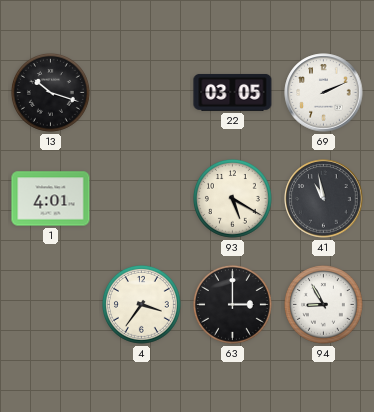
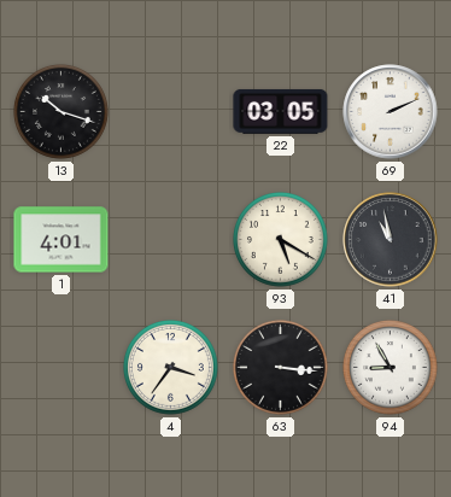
63: 3:00 -> 3:16
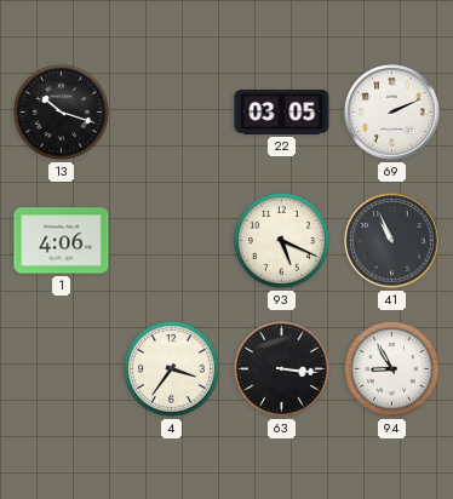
1: 4:01 -> 4:06
93: 5:20 -> 5:19
41: 10:58 -> 10:56
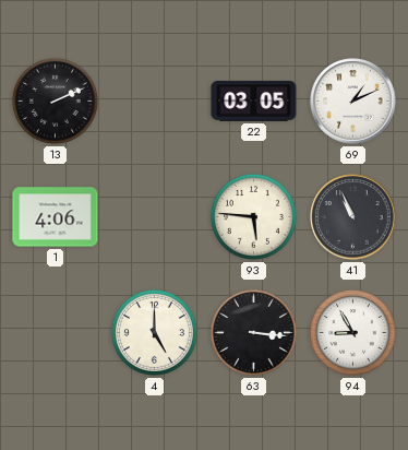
13: 10:18 -> 2:11
69: 2:11 -> 1:11
93: 5:19 -> 5:46
4: 3:36 -> 5:00
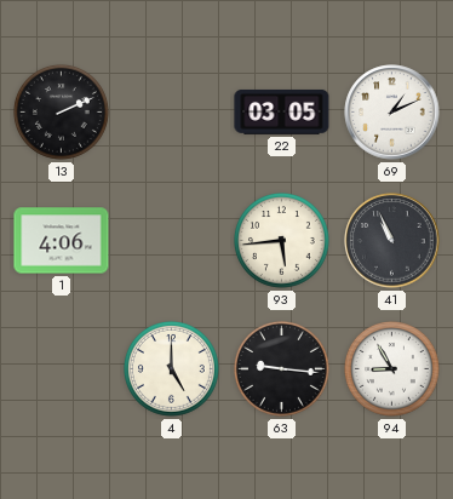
93: 5:46 -> 5:44
63: 3:16 -> 9:16
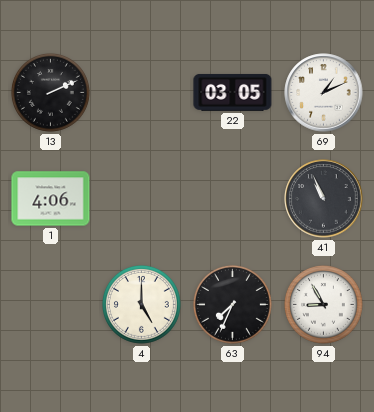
93: 5:44 -> none
63: 9:16 -> 7:34
